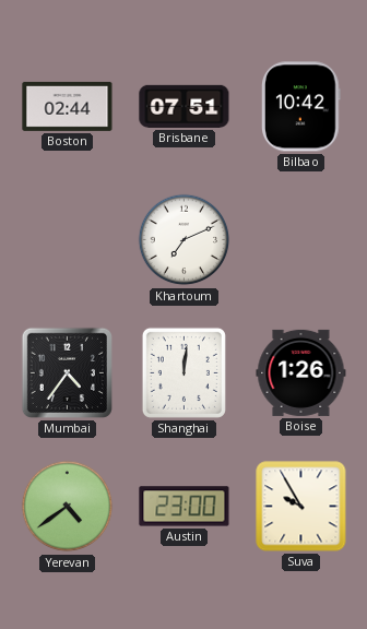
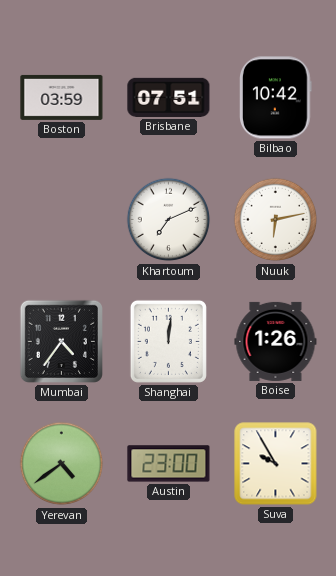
Boston: 02:44 -> 03:59
Nuuk: none -> 6:13
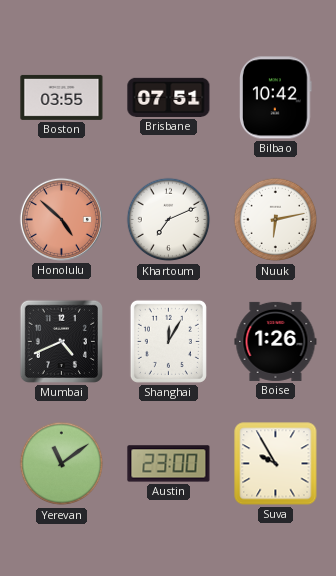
Boston: 03:59 -> 03:55
Honolulu: none -> 4:52
Mumbai: 4:36 -> 4:41
Shanghai: 12:01 -> 12:05
Yerevan: 4:39 -> 11:09
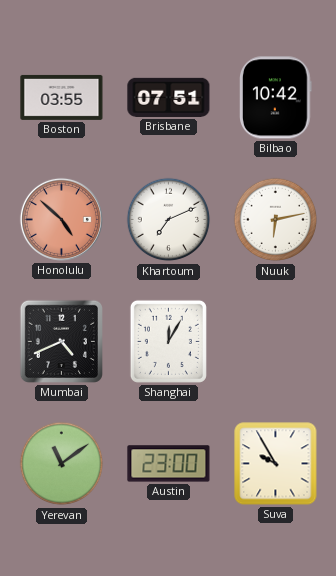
Boise: 1:26 -> none
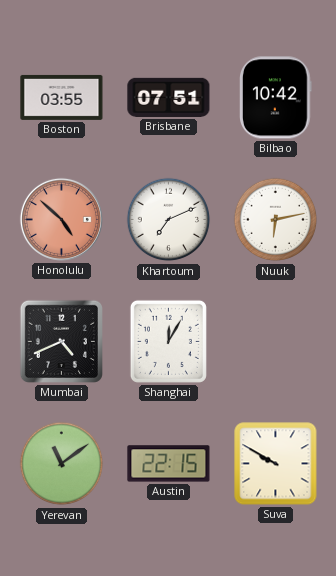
Austin: 23:00 -> 22:15
Suva: 9:55 -> 9:50
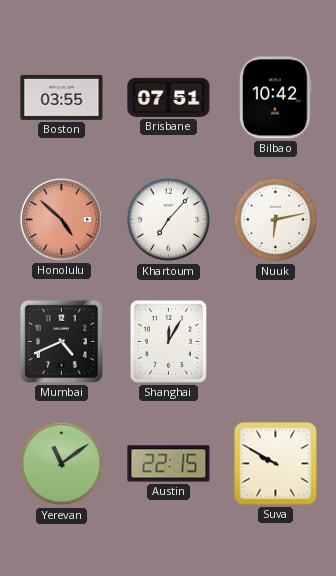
Khartoum: 7:11 -> 7:07
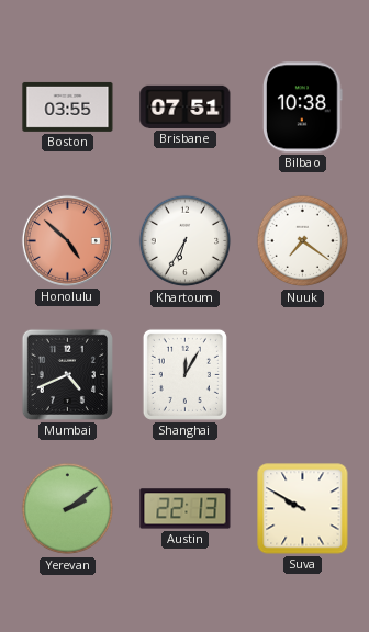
Bilbao: 10:42 -> 10:38
Khartoum: 7:07 -> 6:35
Nuuk: 6:13 -> 7:21
Yerevan: 11:09 -> 2:09
Austin: 22:15 -> 22:13
